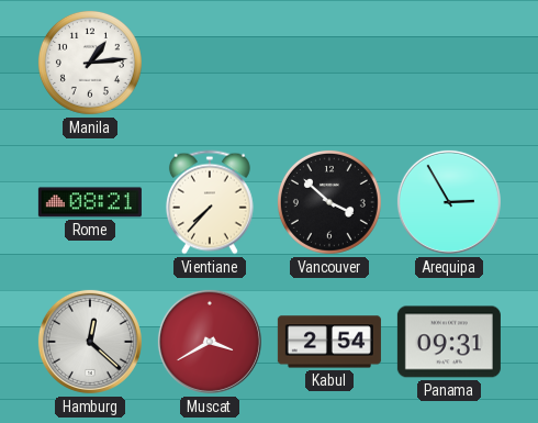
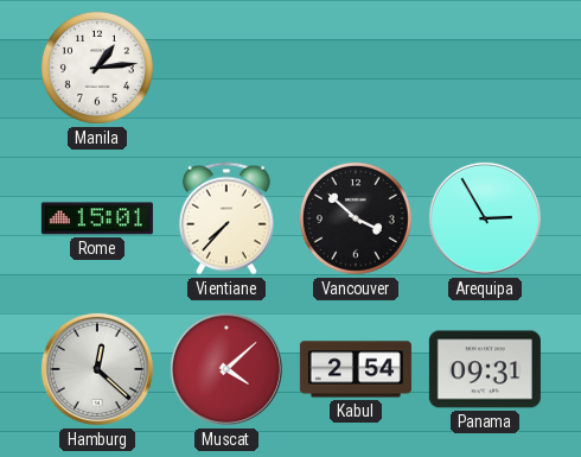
Rome: 08:21 -> 15:01
Muscat: 3:40 -> 4:08
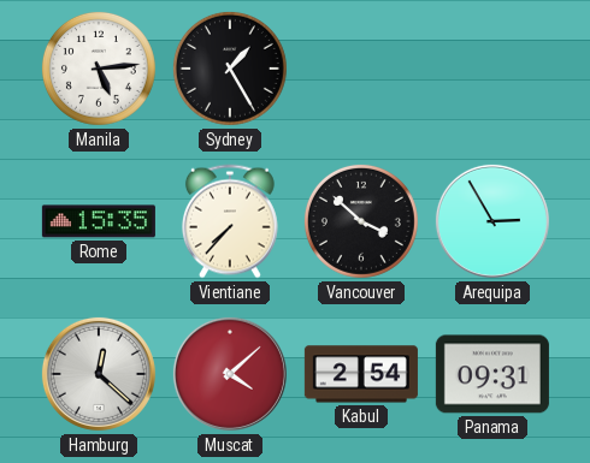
Manila: 1:14 -> 5:14
Sydney: none -> 1:25
Rome: 15:01 -> 15:35
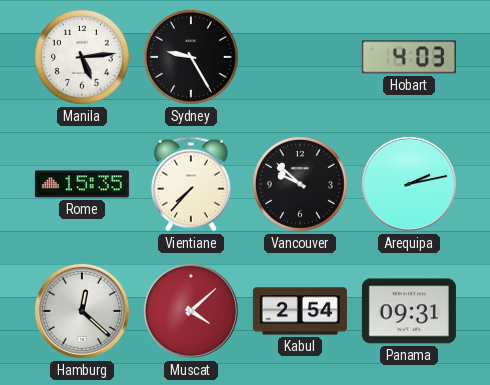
Sydney: 1:25 -> 9:25
Hobart: none -> 4:03
Vancouver: 3:52 -> 9:52
Arequipa: 2:55 -> 2:13
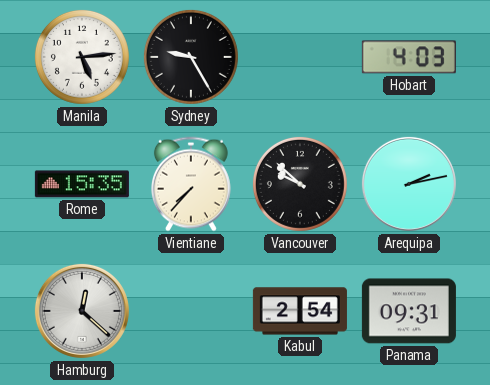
Muscat: 4:08 -> none
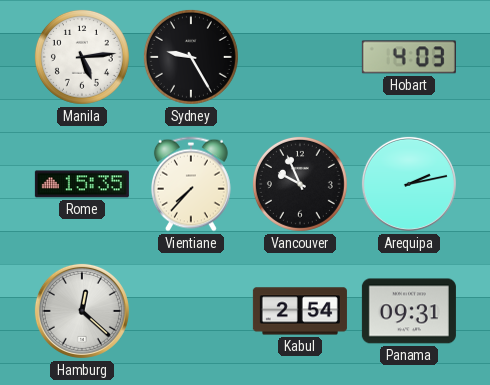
Vancouver: 9:52 -> 9:56
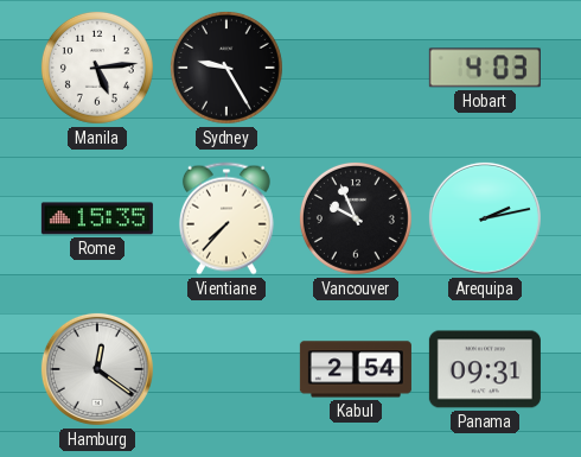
Hamburg: 12:22 -> 12:21
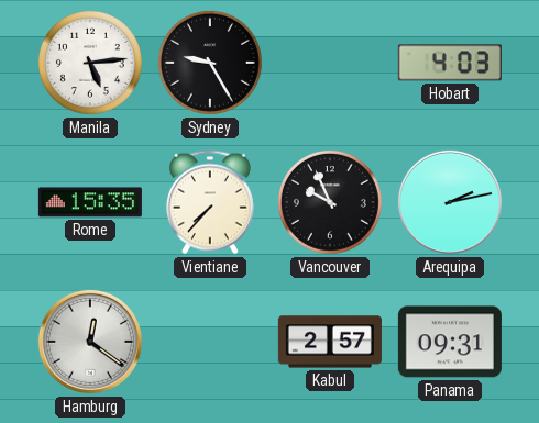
Kabul: 2:54 -> 2:57
